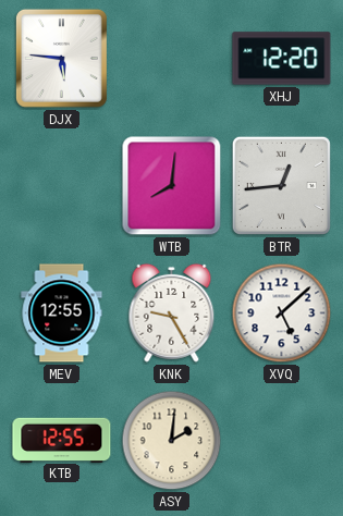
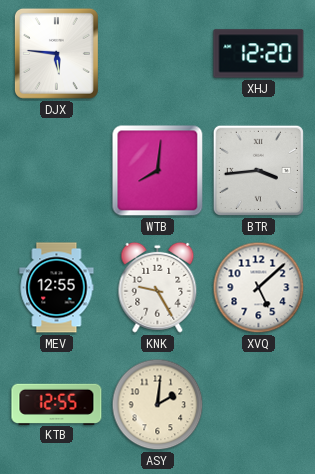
BTR: 12:44 -> 3:44
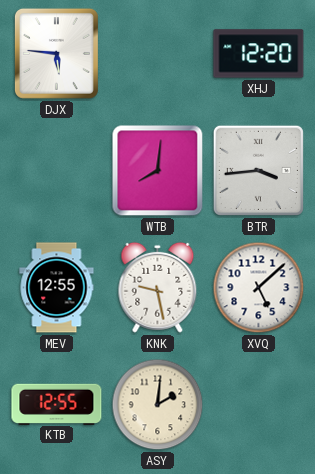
KNK: 9:25 -> 9:28
